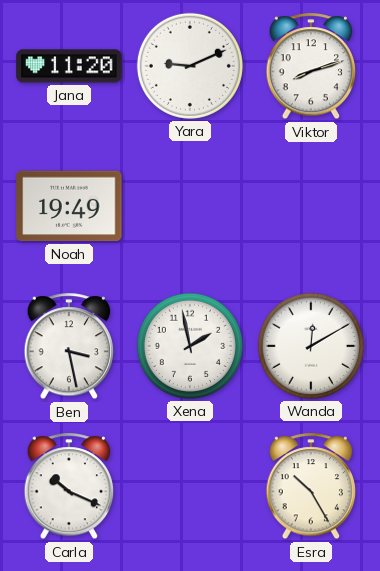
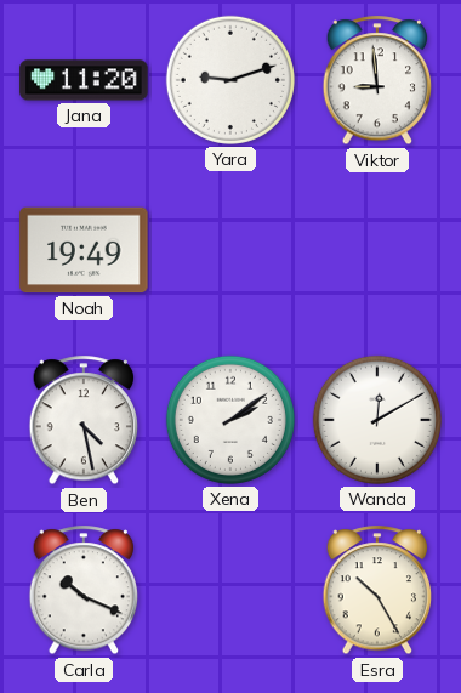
Yara: 9:11 -> 9:12
Viktor: 8:12 -> 8:59
Ben: 3:28 -> 4:28
Xena: 1:58 -> 2:09
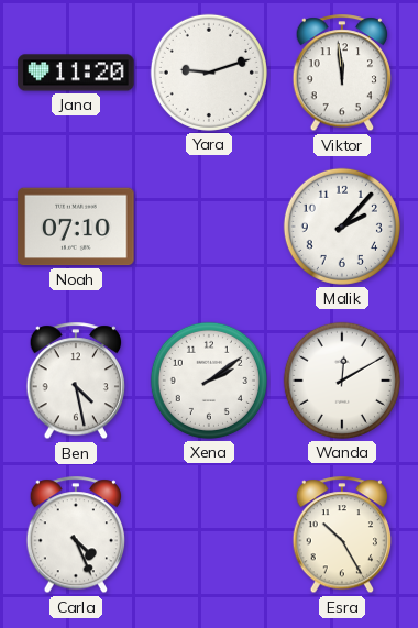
Viktor: 8:59 -> 11:59
Noah: 19:49 -> 07:10
Malik: none -> 2:07
Carla: 10:19 -> 4:26
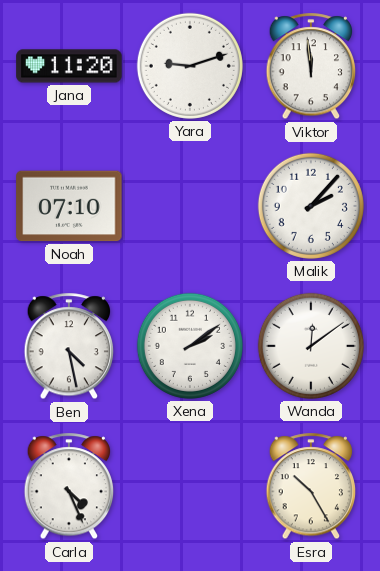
Wanda: 12:10 -> 12:09
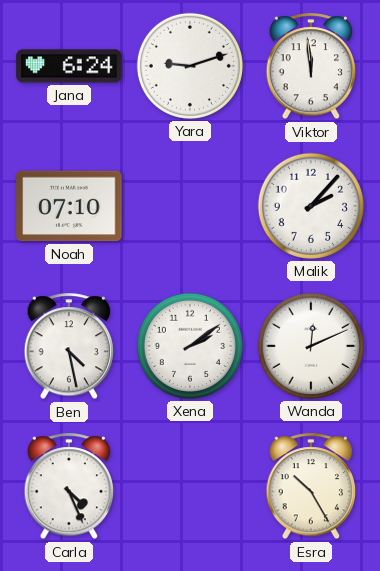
Jana: 11:20 -> 6:24
Wanda: 12:09 -> 12:11
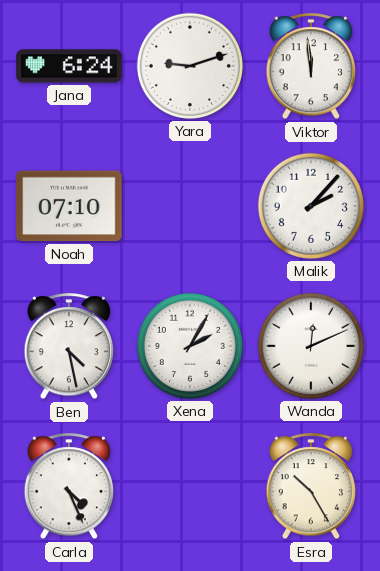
Xena: 2:09 -> 2:05
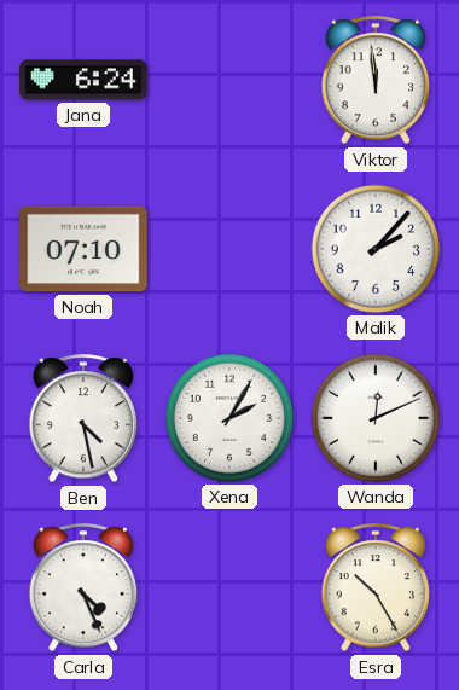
Yara: 9:12 -> none
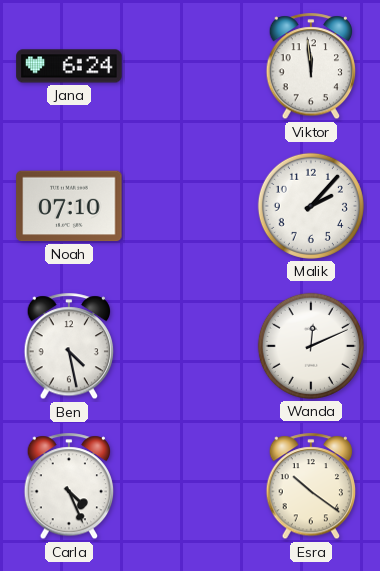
Xena: 2:05 -> none
Esra: 10:25 -> 10:21
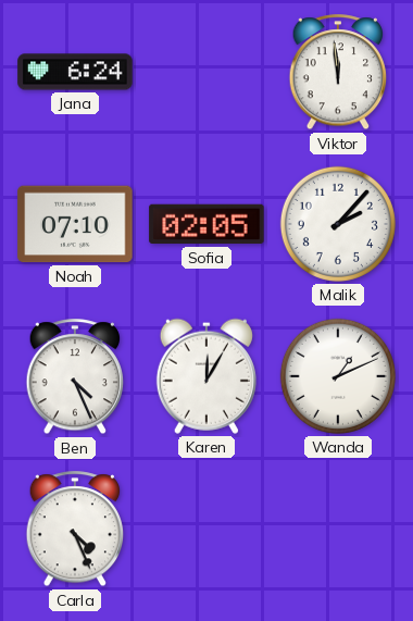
Sofia: none -> 02:05
Ben: 4:28 -> 4:26
Karen: none -> 12:05
Wanda: 12:11 -> 1:11
Esra: 10:21 -> none
